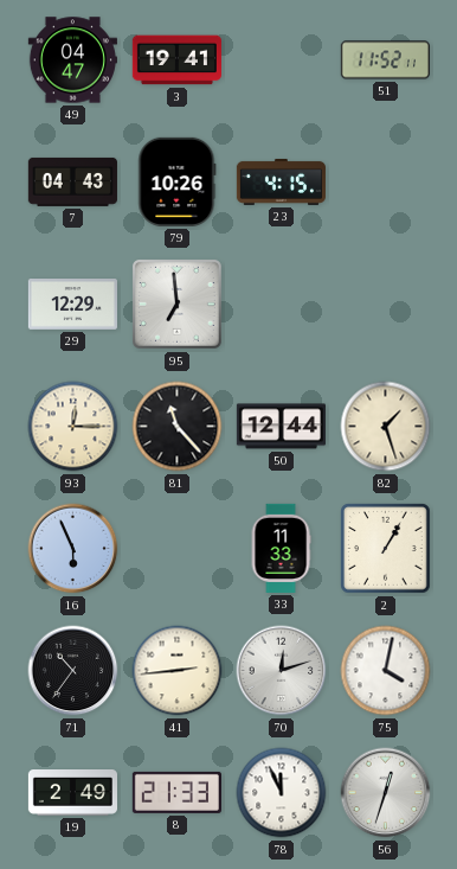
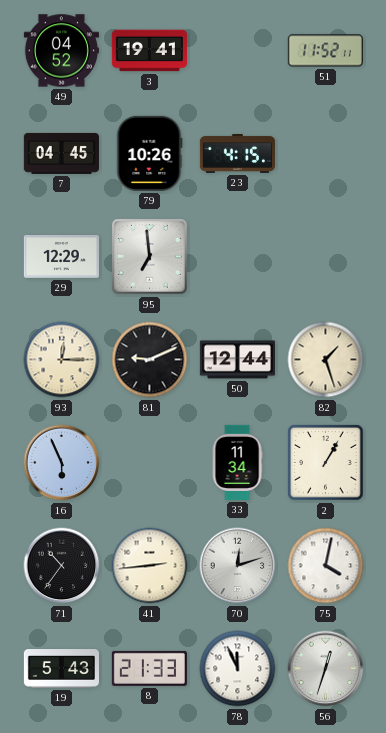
49: 04:47 -> 04:52
7: 04:43 -> 04:45
81: 11:23 -> 9:11
33: 11:33 -> 11:34
19: 2:49 -> 5:43
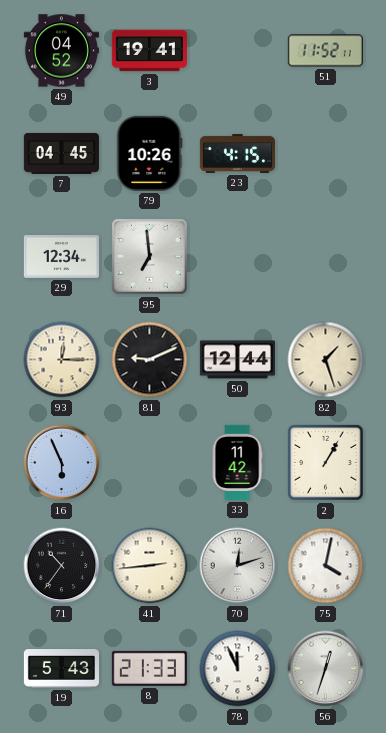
29: 12:29 -> 12:34
33: 11:34 -> 11:42
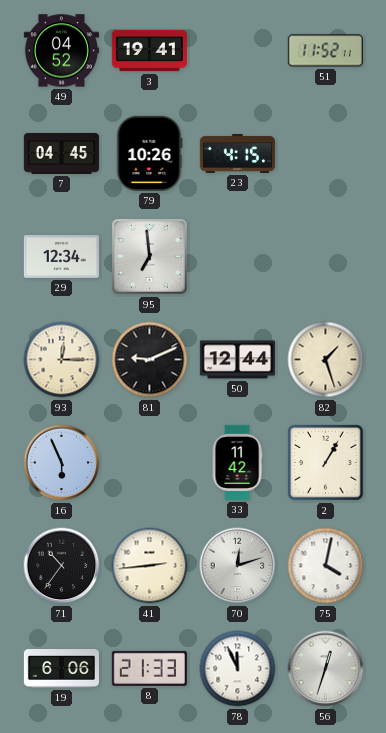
19: 5:43 -> 6:06
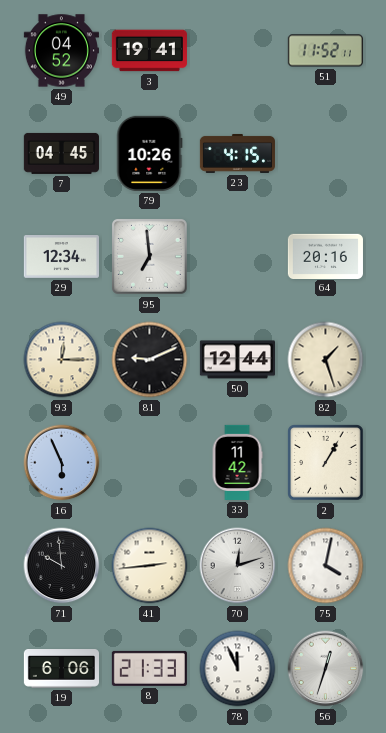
64: none -> 20:16
71: 10:36 -> 9:59
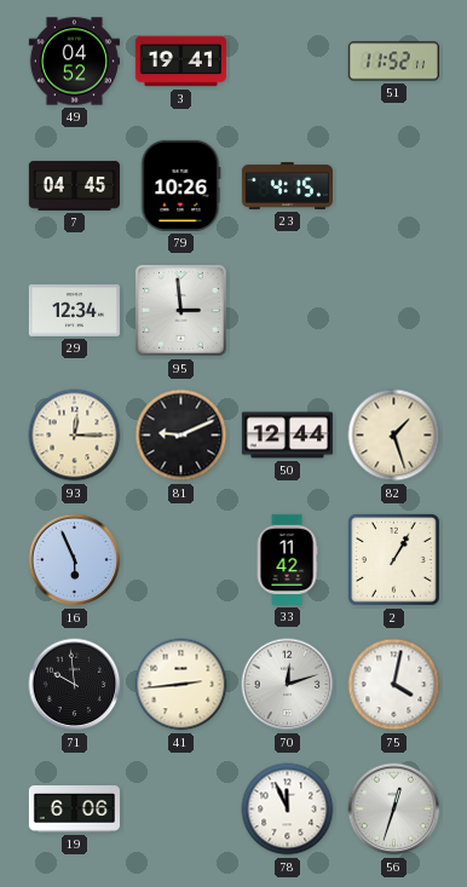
95: 6:59 -> 2:59
64: 20:16 -> none
8: 21:33 -> none
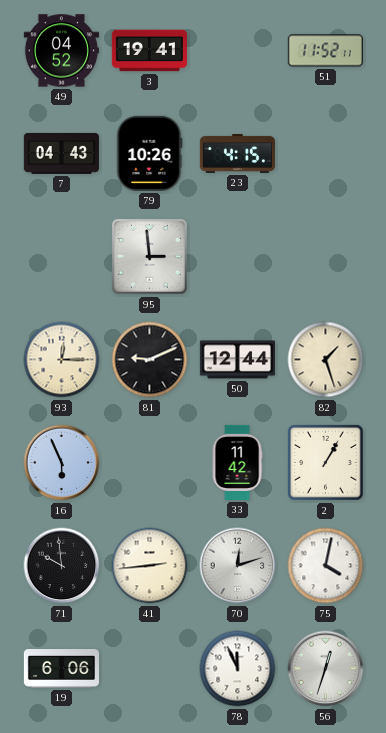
7: 04:45 -> 04:43
29: 12:34 -> none
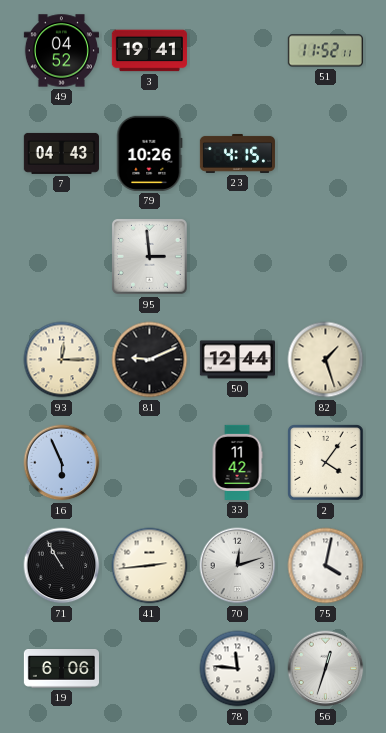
2: 1:05 -> 4:06
71: 9:59 -> 10:55
78: 11:56 -> 11:46
